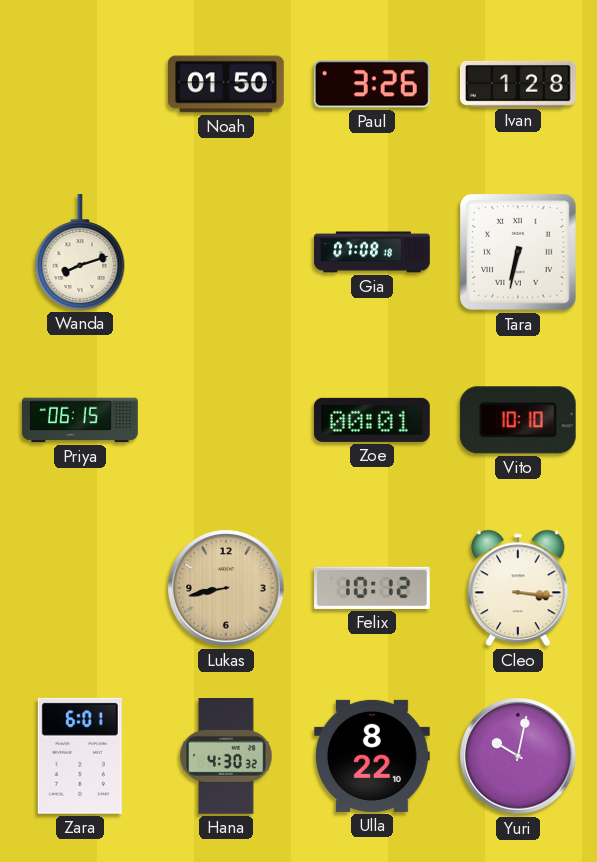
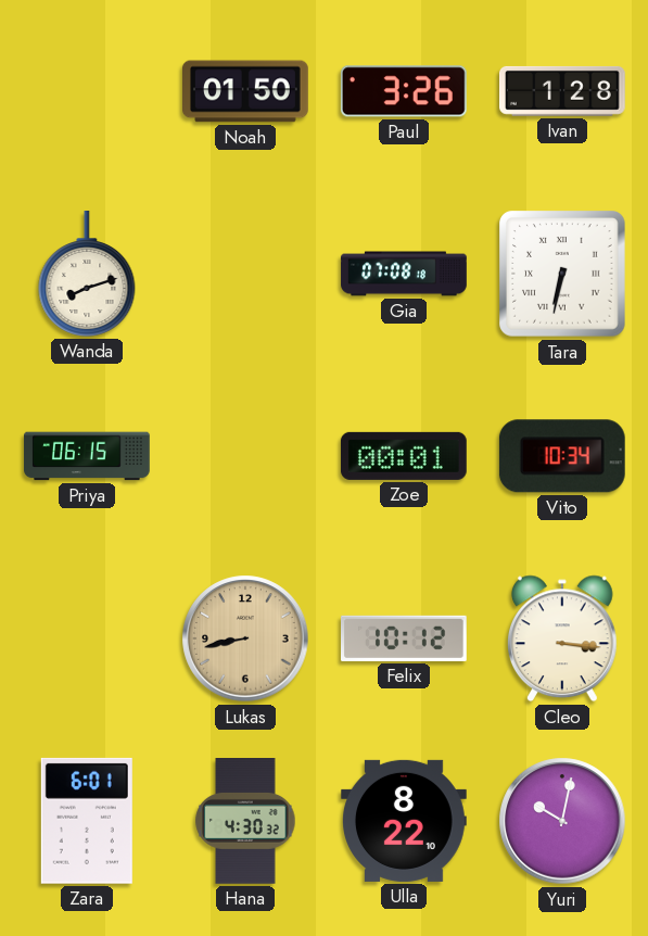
Vito: 10:10 -> 10:34
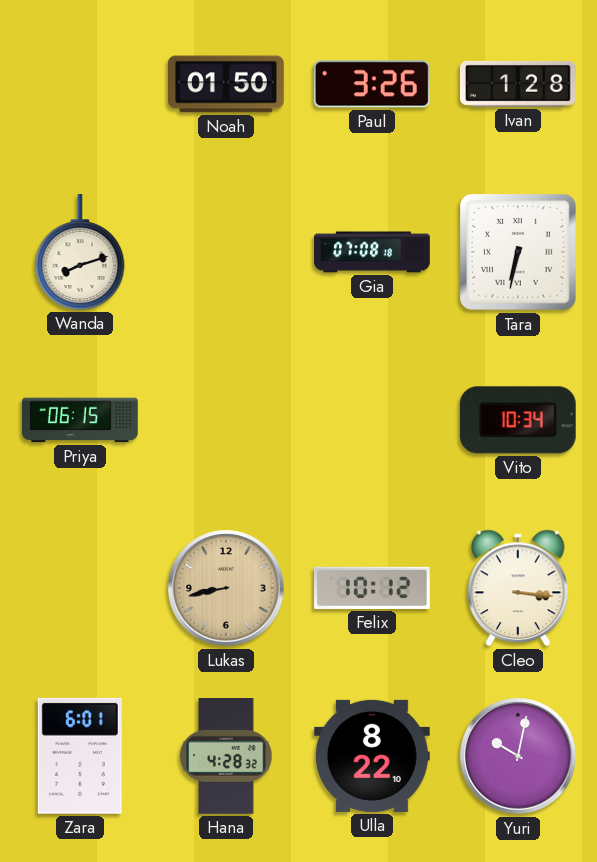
Zoe: 00:01 -> none
Hana: 4:30 -> 4:28
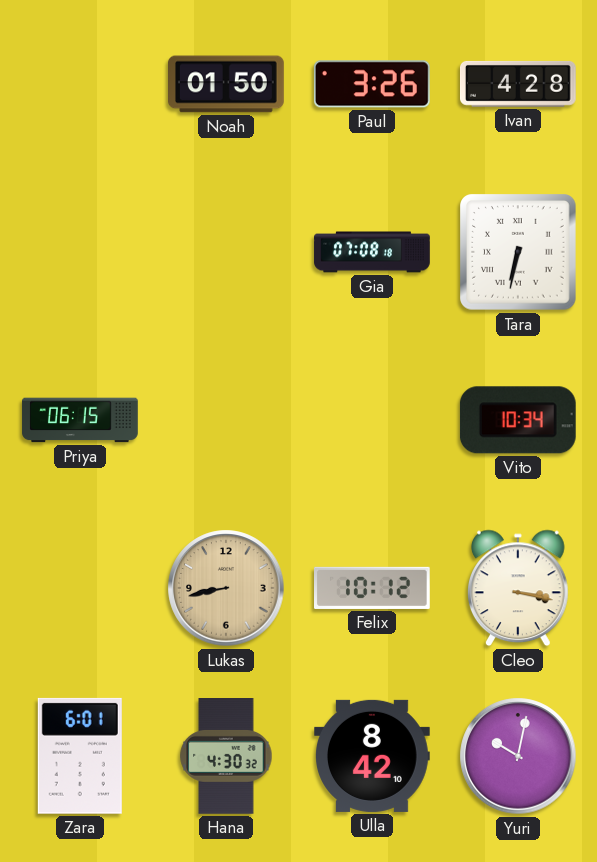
Ivan: 1:28 -> 4:28
Wanda: 8:12 -> none
Cleo: 3:16 -> 3:17
Hana: 4:28 -> 4:30
Ulla: 8:22 -> 8:42
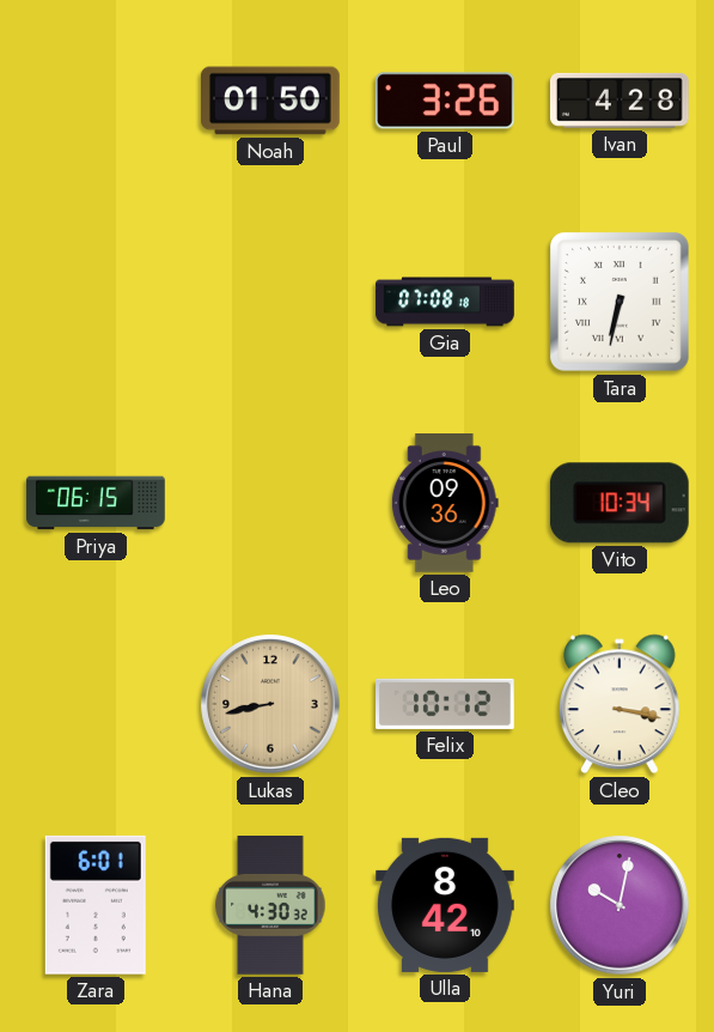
Leo: none -> 09:36
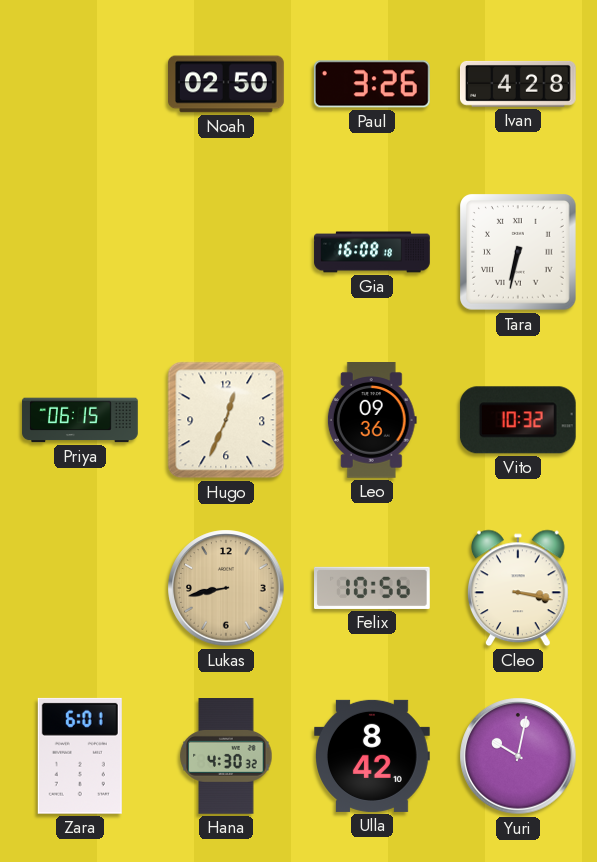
Noah: 01:50 -> 02:50
Gia: 07:08 -> 16:08
Hugo: none -> 12:34
Vito: 10:34 -> 10:32
Felix: 10:12 -> 10:56
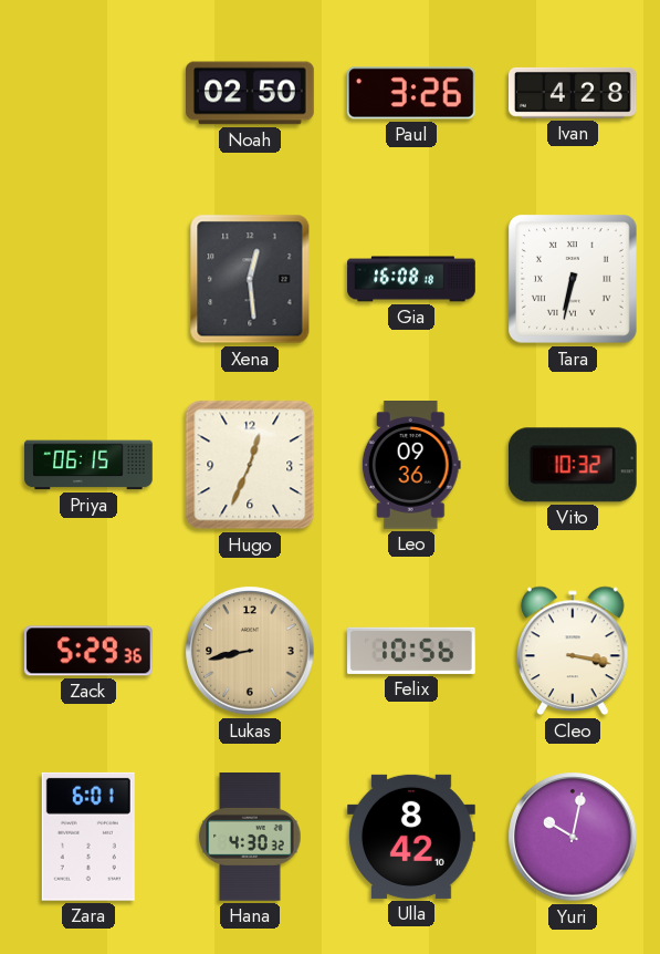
Xena: none -> 12:29
Zack: none -> 5:29
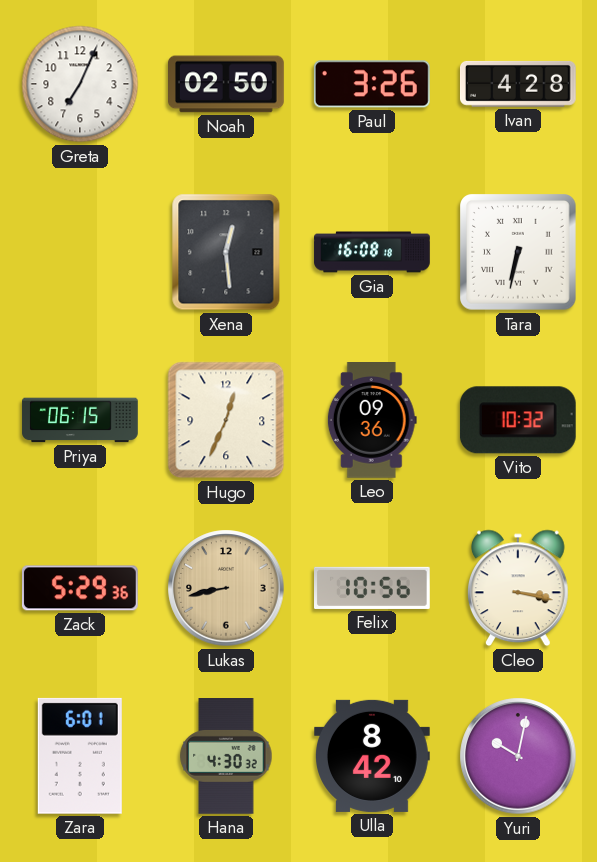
Greta: none -> 7:04
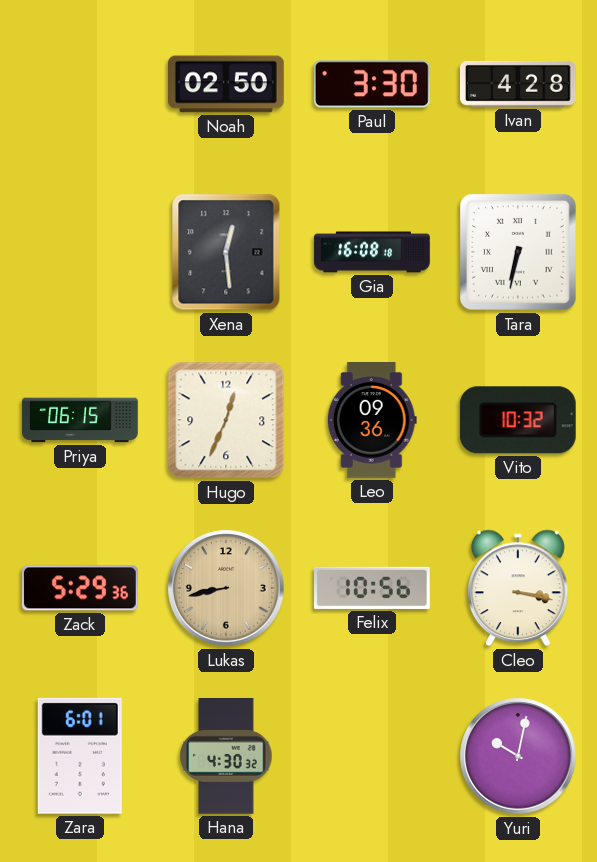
Greta: 7:04 -> none
Paul: 3:26 -> 3:30
Ulla: 8:42 -> none
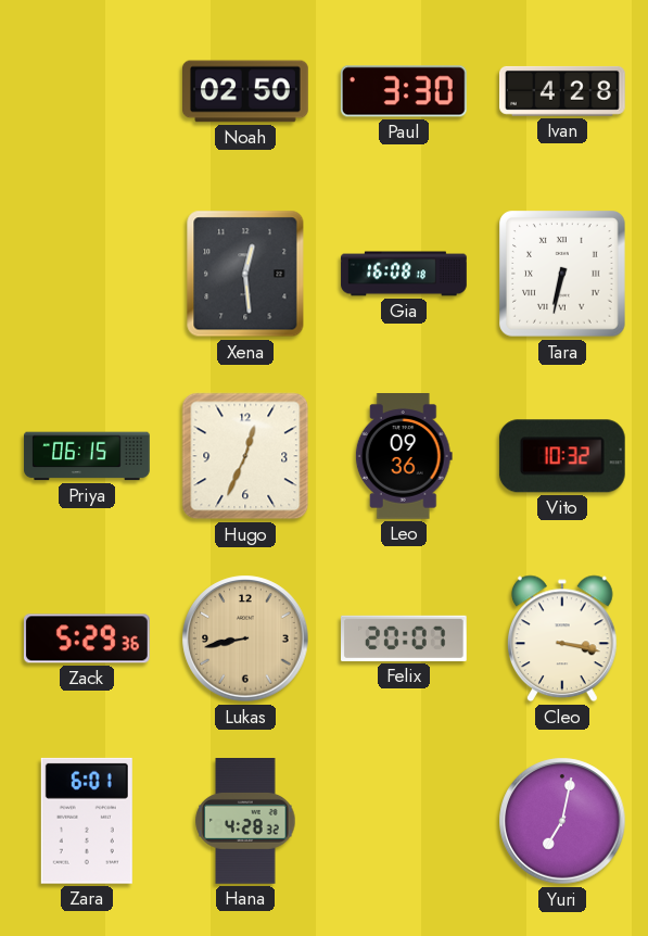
Felix: 10:56 -> 20:07
Hana: 4:30 -> 4:28
Yuri: 10:02 -> 7:02
